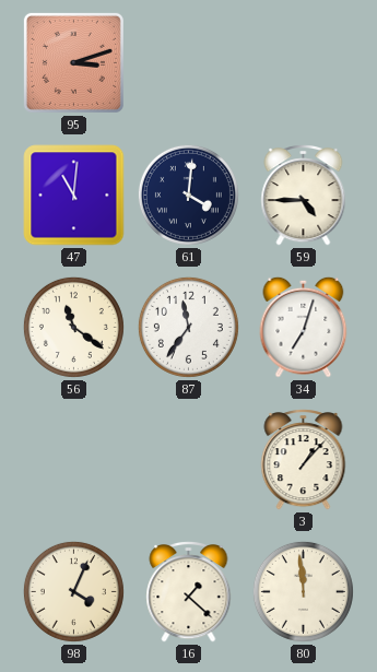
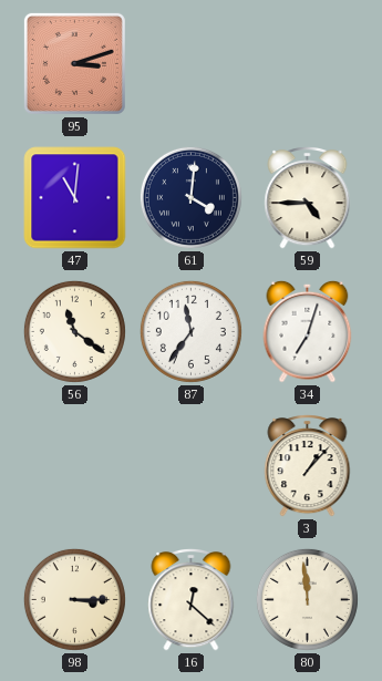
98: 4:04 -> 3:15
16: 1:22 -> 12:22
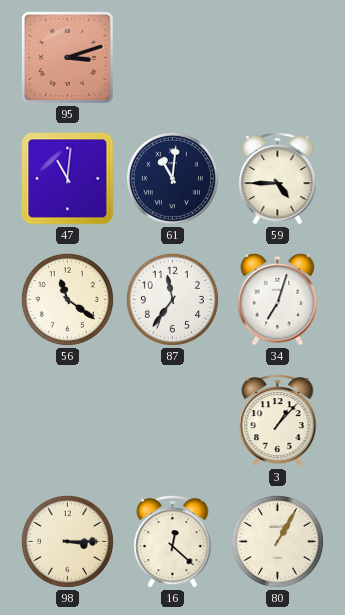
61: 4:01 -> 11:01
80: 11:59 -> 1:05
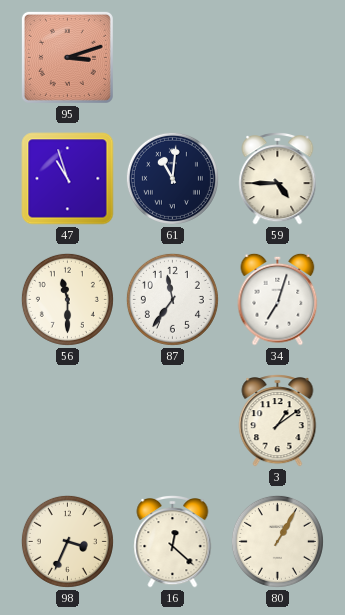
47: 11:01 -> 10:57
56: 11:21 -> 11:30
3: 1:07 -> 1:09
98: 3:15 -> 3:34
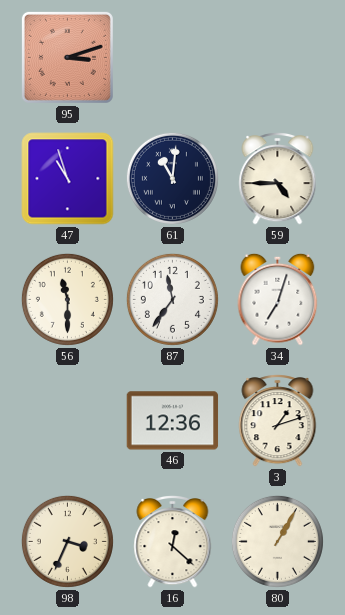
46: none -> 12:36
3: 1:09 -> 1:12
